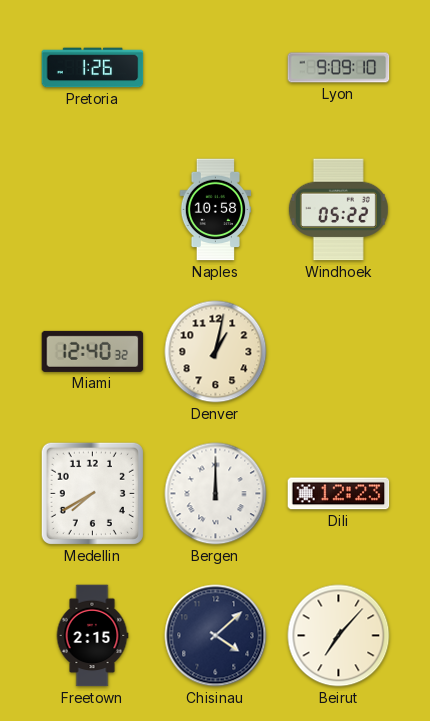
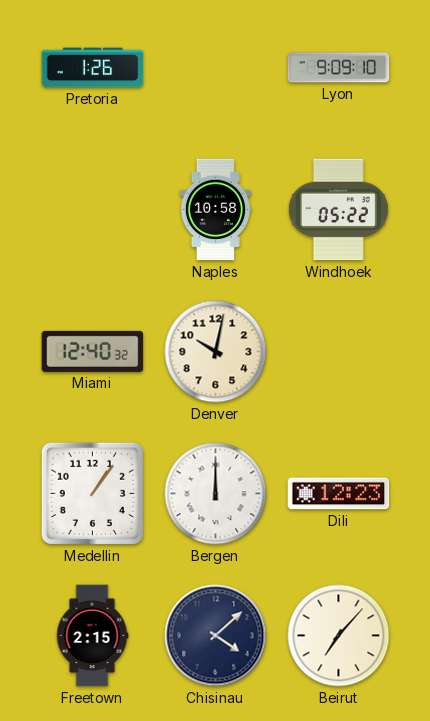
Denver: 1:02 -> 10:02
Medellin: 7:40 -> 1:06
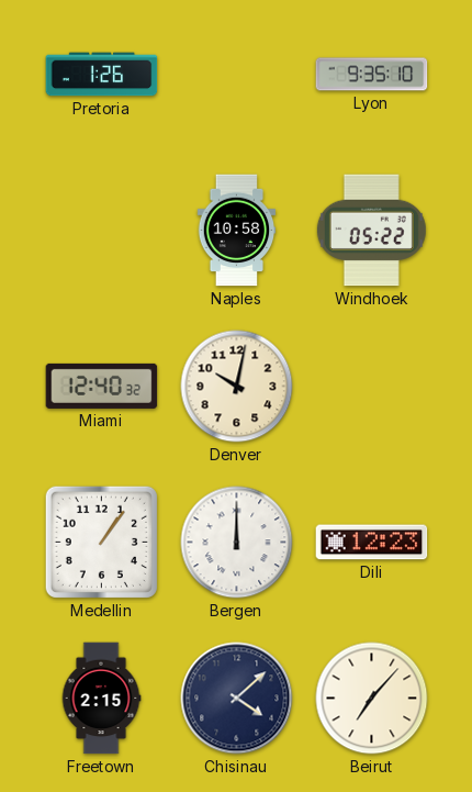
Lyon: 9:09 -> 9:35
